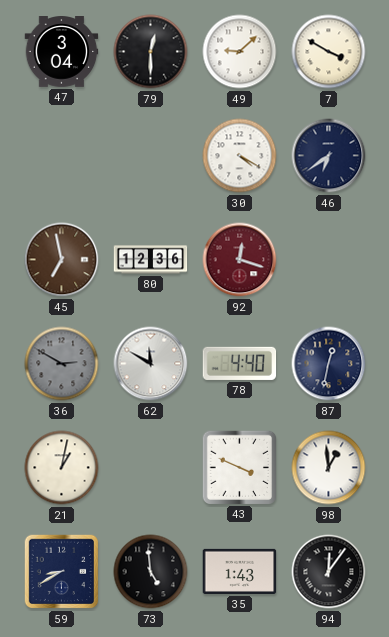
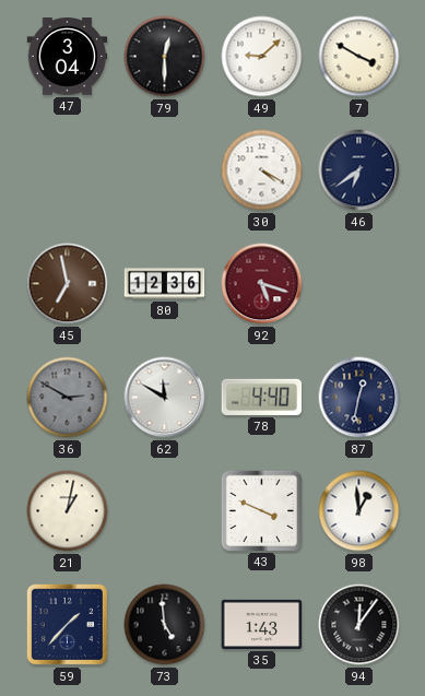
92: 12:18 -> 5:18
59: 8:40 -> 1:37
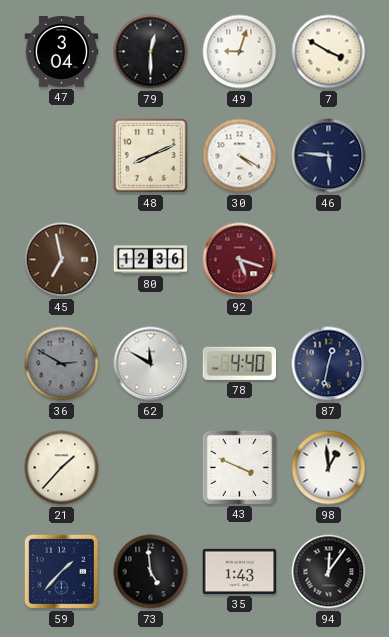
49: 9:08 -> 9:03
48: none -> 8:11
46: 6:39 -> 5:46
21: 1:02 -> 1:37
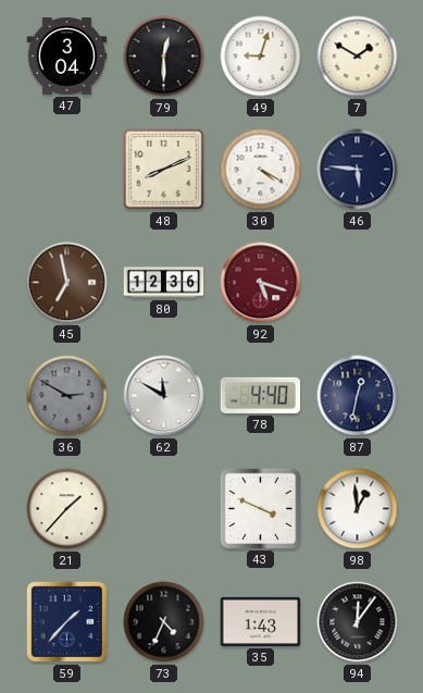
7: 3:50 -> 1:50
73: 4:59 -> 4:34
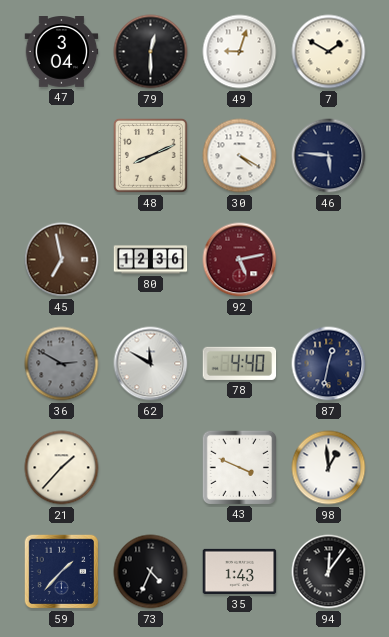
92: 5:18 -> 5:13
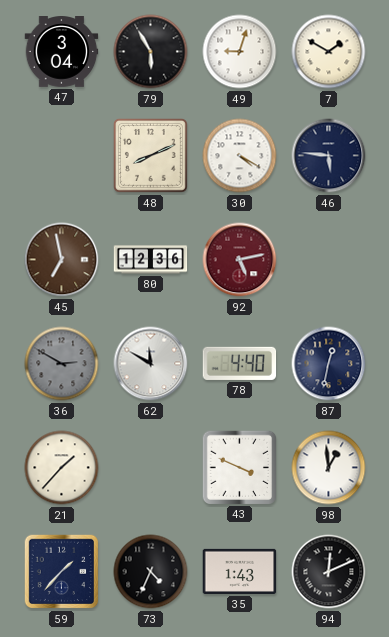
79: 12:30 -> 5:55
94: 12:06 -> 12:11
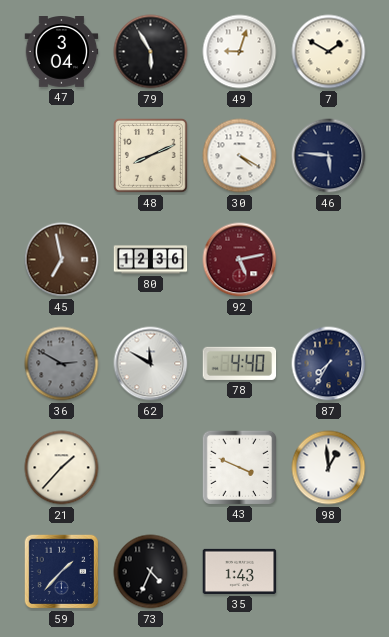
87: 12:32 -> 7:35
94: 12:11 -> none
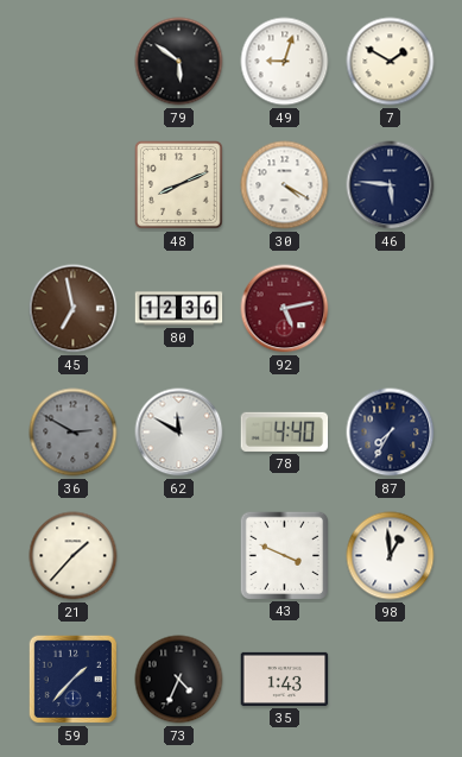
47: 3:04 -> none
79: 5:55 -> 5:51
